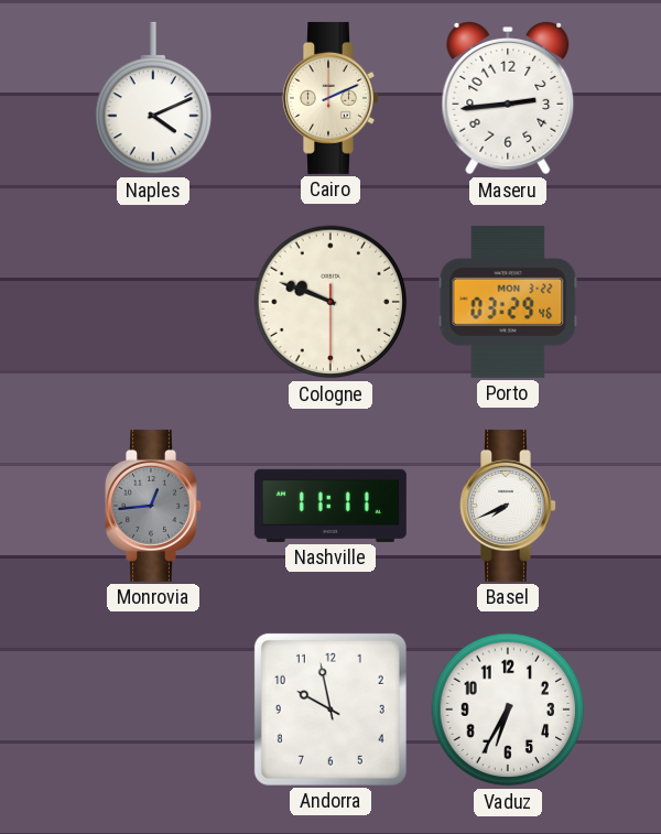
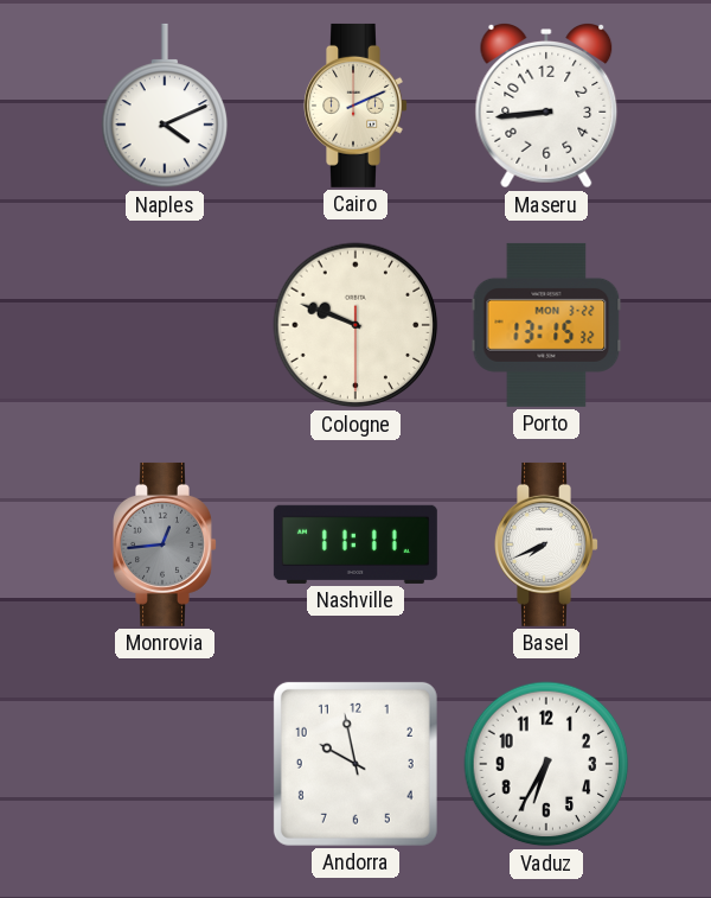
Maseru: 2:44 -> 8:44
Porto: 03:29 -> 13:15
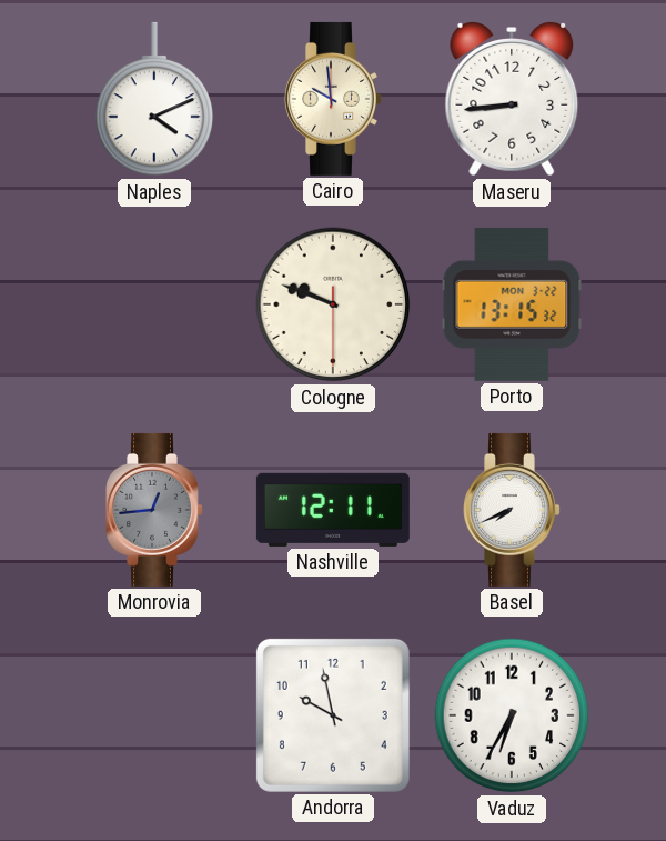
Cairo: 2:11 -> 9:59
Nashville: 11:11 -> 12:11
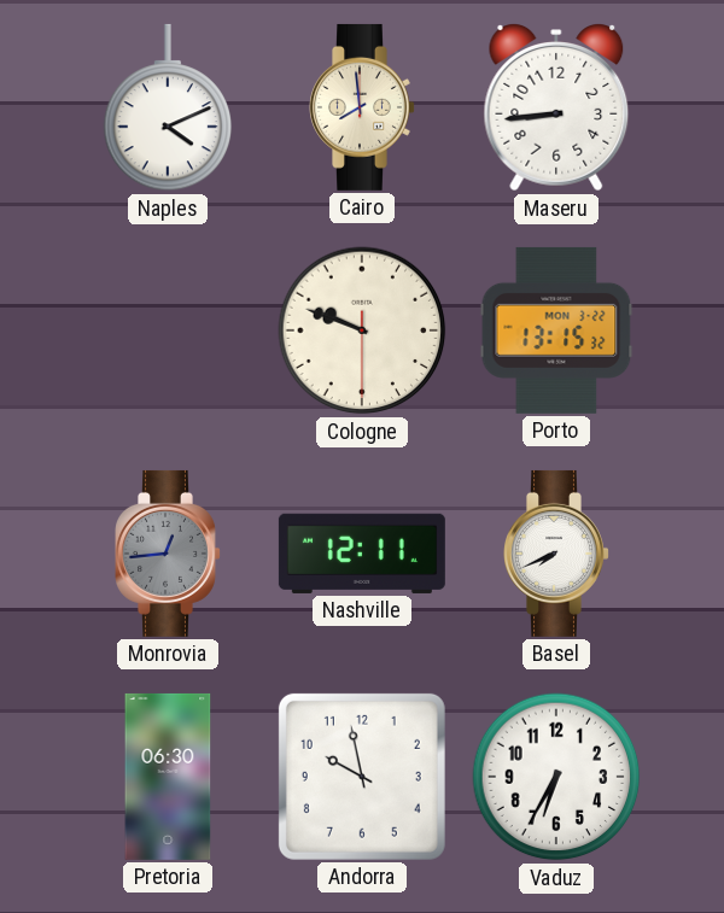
Cairo: 9:59 -> 7:59
Pretoria: none -> 06:30
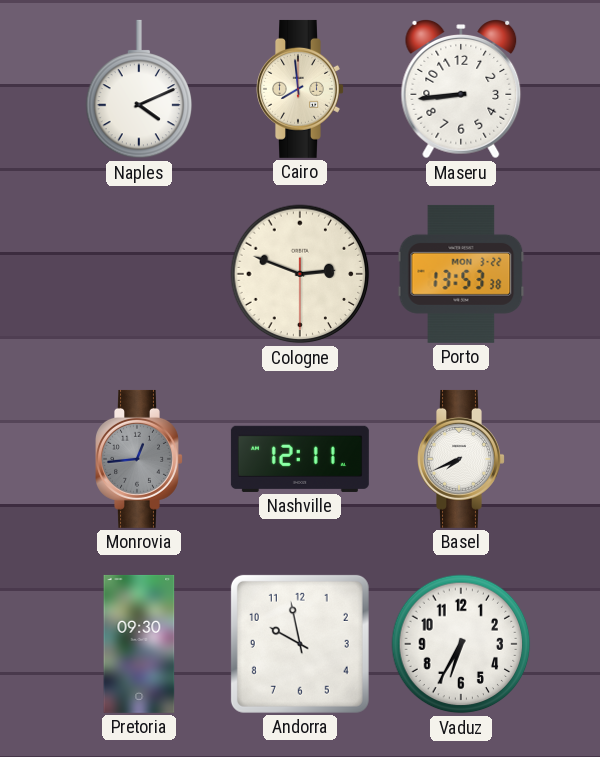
Cologne: 9:48 -> 2:48
Porto: 13:15 -> 13:53
Pretoria: 06:30 -> 09:30
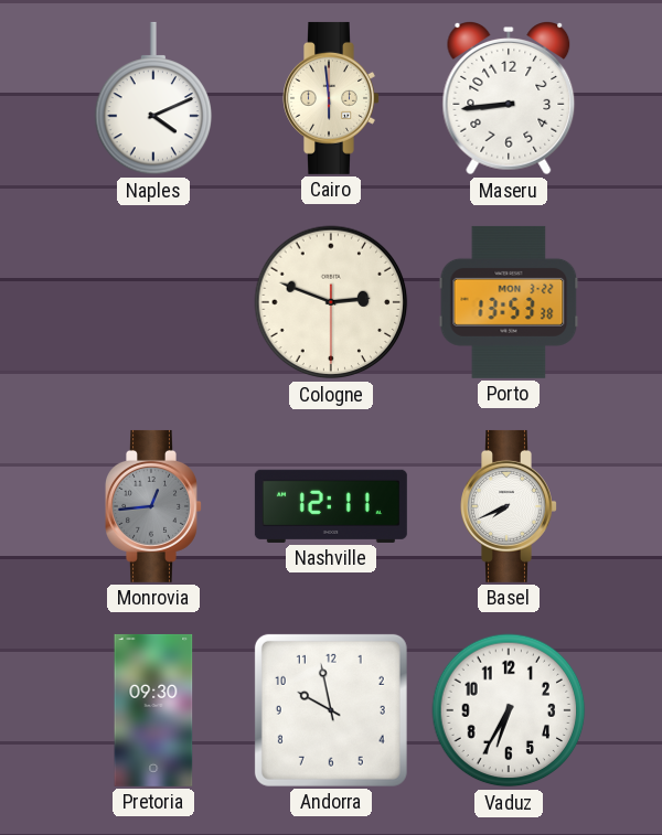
Cairo: 7:59 -> 5:59
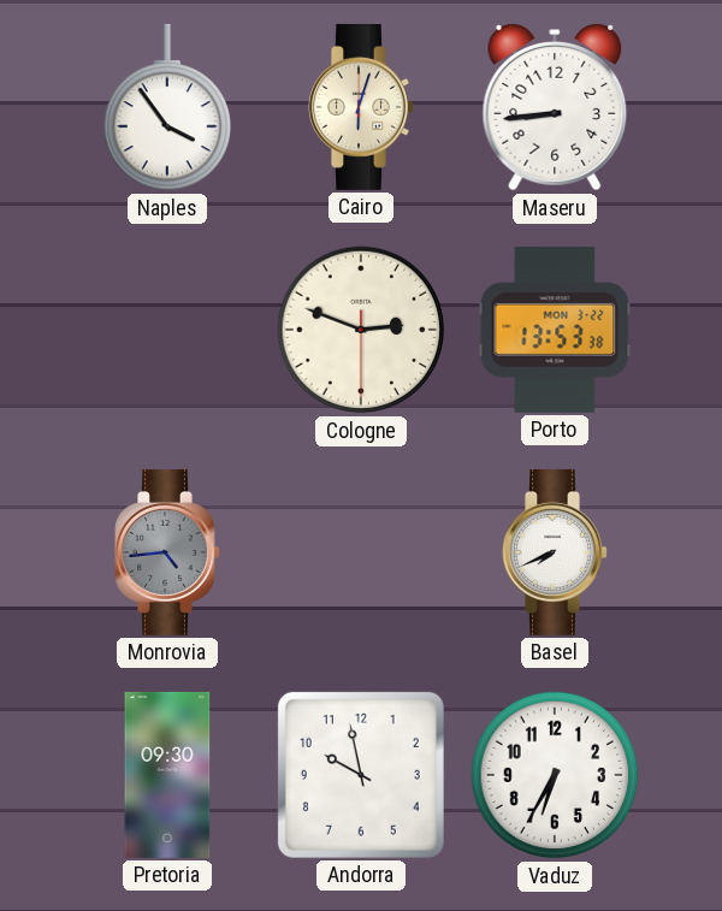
Naples: 4:11 -> 3:54
Cairo: 5:59 -> 6:03
Monrovia: 12:44 -> 4:44
Nashville: 12:11 -> none
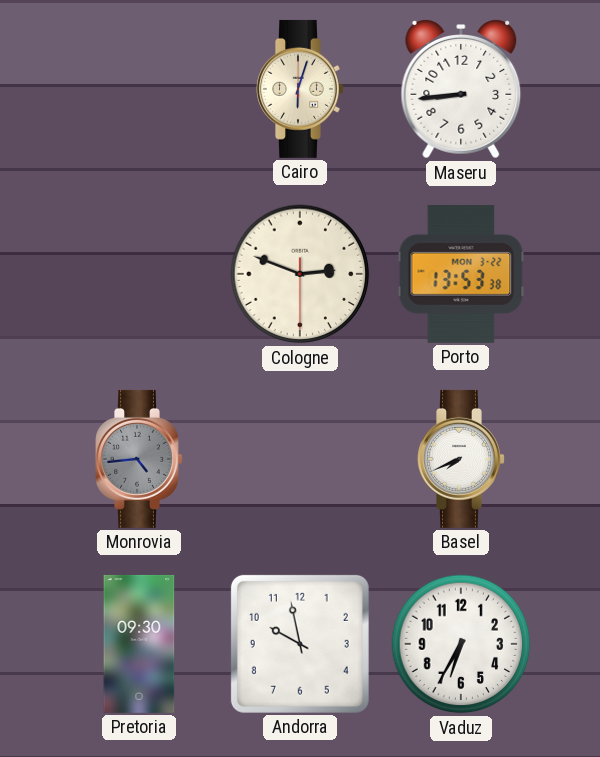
Naples: 3:54 -> none
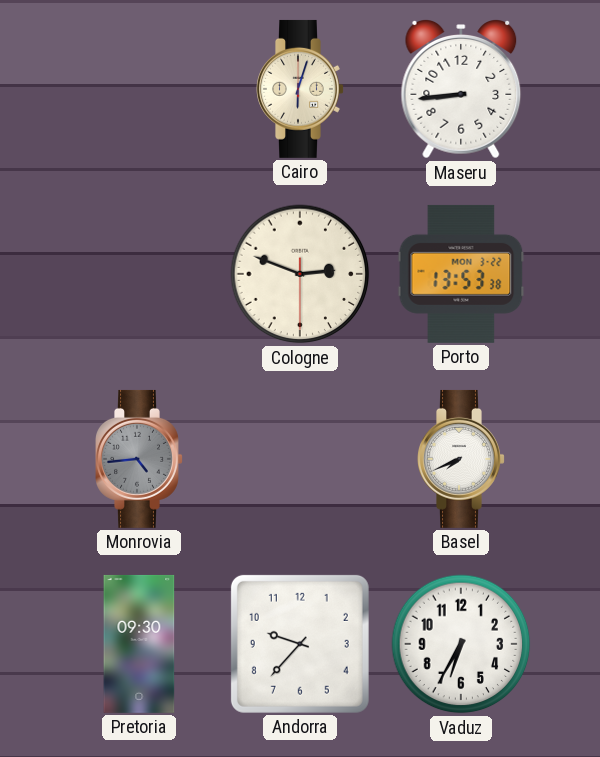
Andorra: 9:58 -> 9:37
